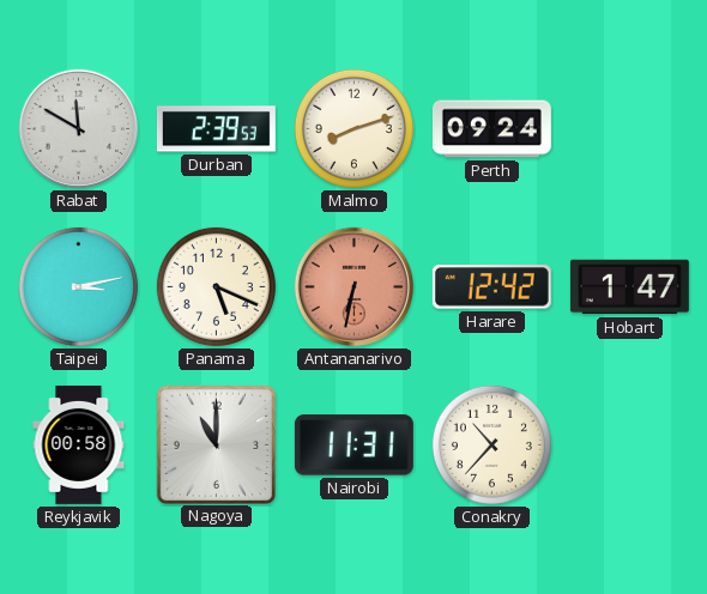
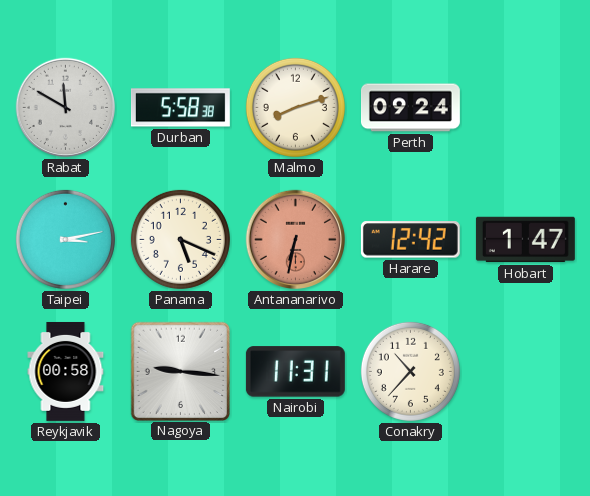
Durban: 2:39 -> 5:58
Nagoya: 11:00 -> 9:16
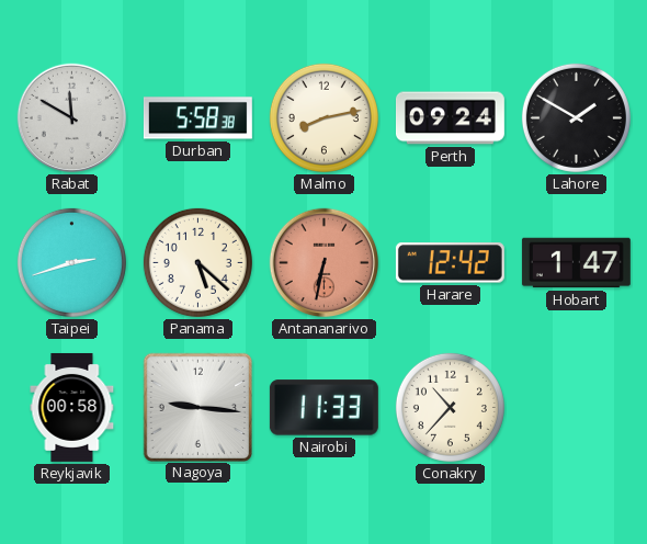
Malmo: 8:12 -> 8:13
Lahore: none -> 1:50
Taipei: 3:13 -> 2:42
Panama: 5:19 -> 5:22
Nairobi: 11:31 -> 11:33
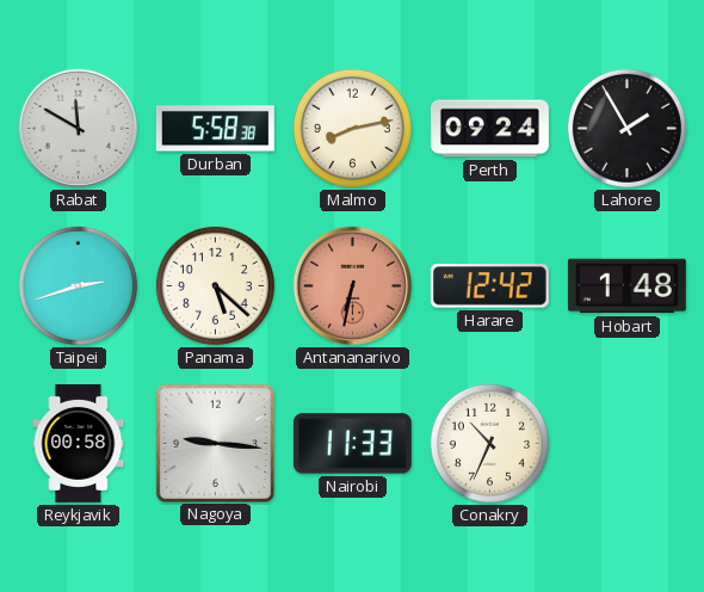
Lahore: 1:50 -> 1:55
Hobart: 1:47 -> 1:48
Conakry: 10:37 -> 10:34
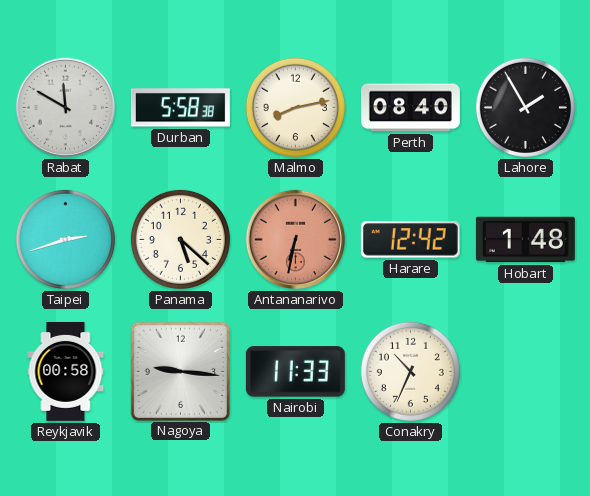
Perth: 09:24 -> 08:40
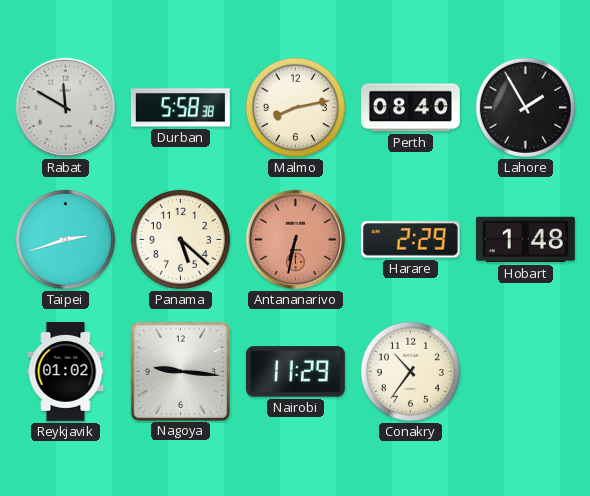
Harare: 12:42 -> 2:29
Reykjavik: 00:58 -> 01:02
Nairobi: 11:33 -> 11:29
Conakry: 10:34 -> 10:36
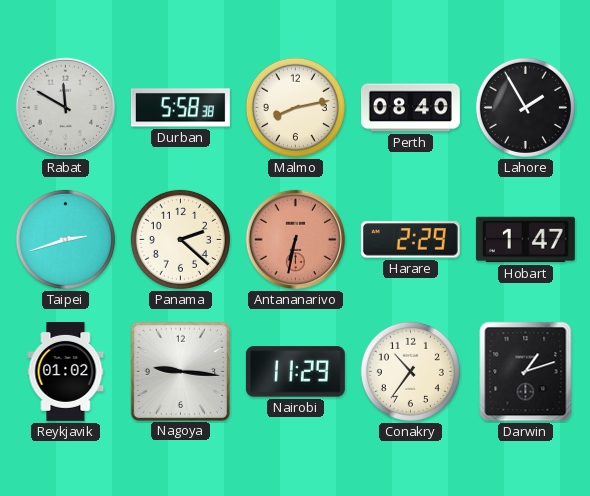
Panama: 5:22 -> 2:22
Hobart: 1:48 -> 1:47
Darwin: none -> 1:12
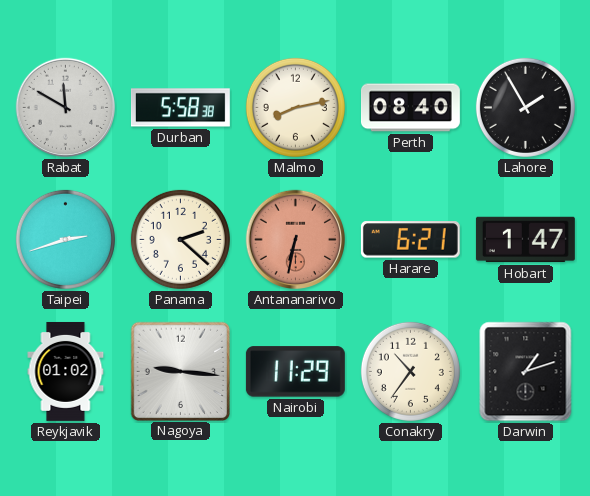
Harare: 2:29 -> 6:21
